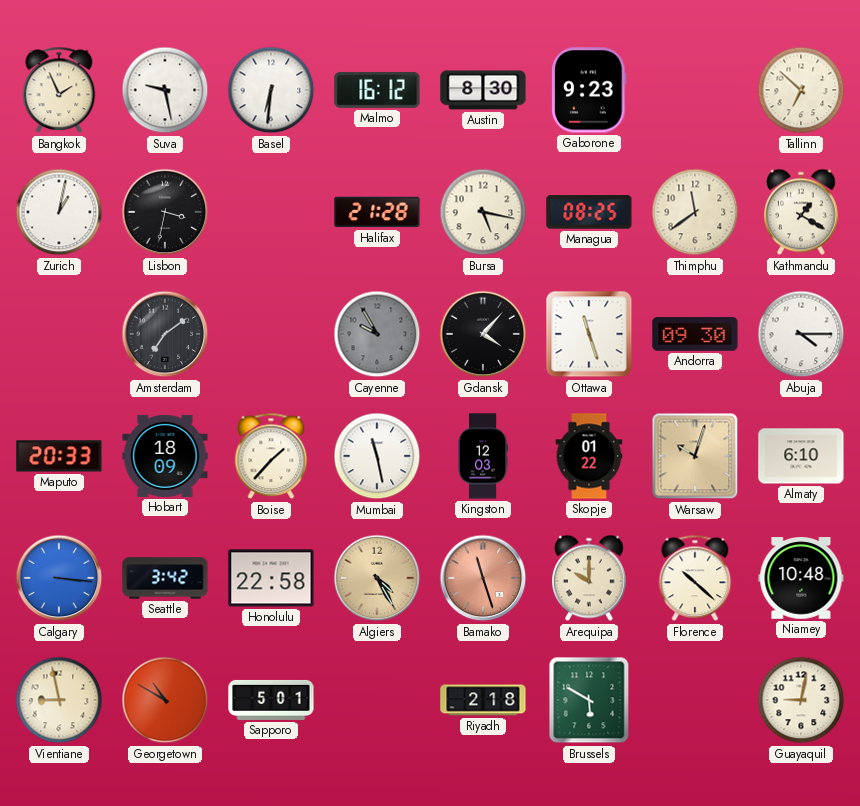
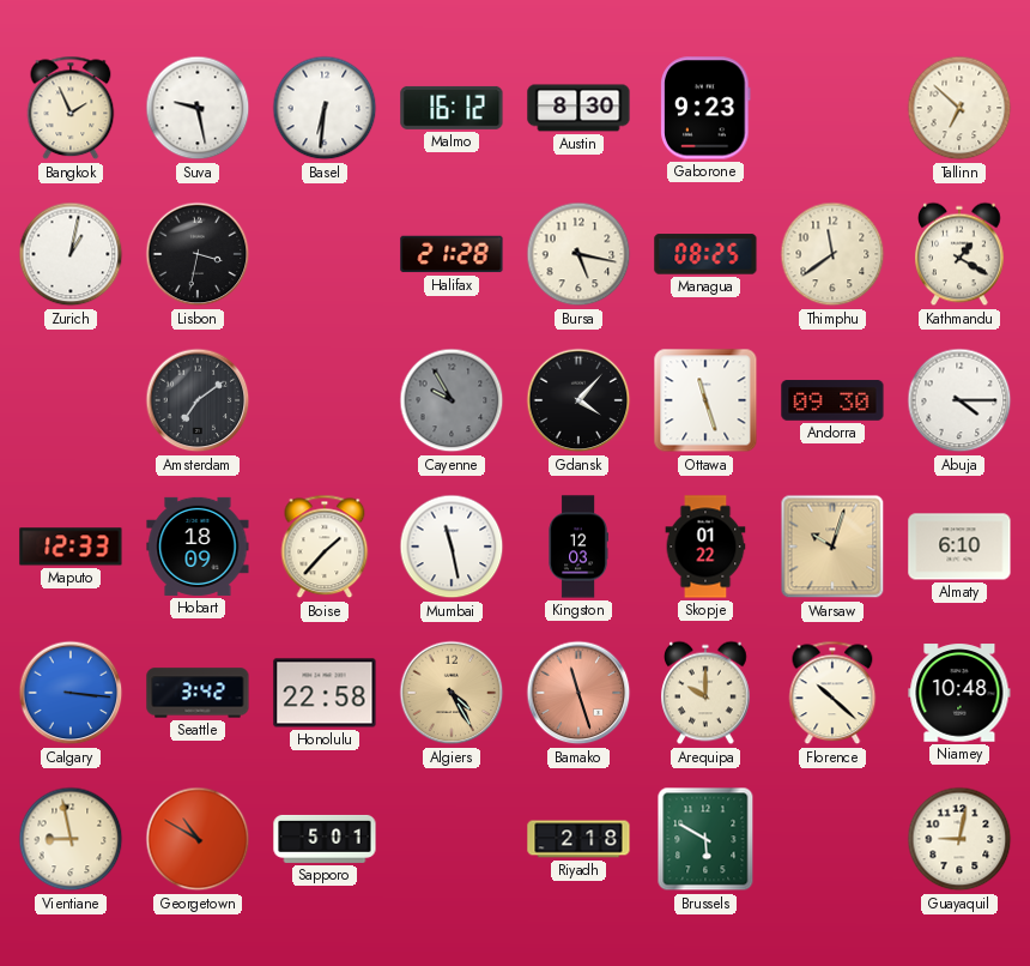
Maputo: 20:33 -> 12:33
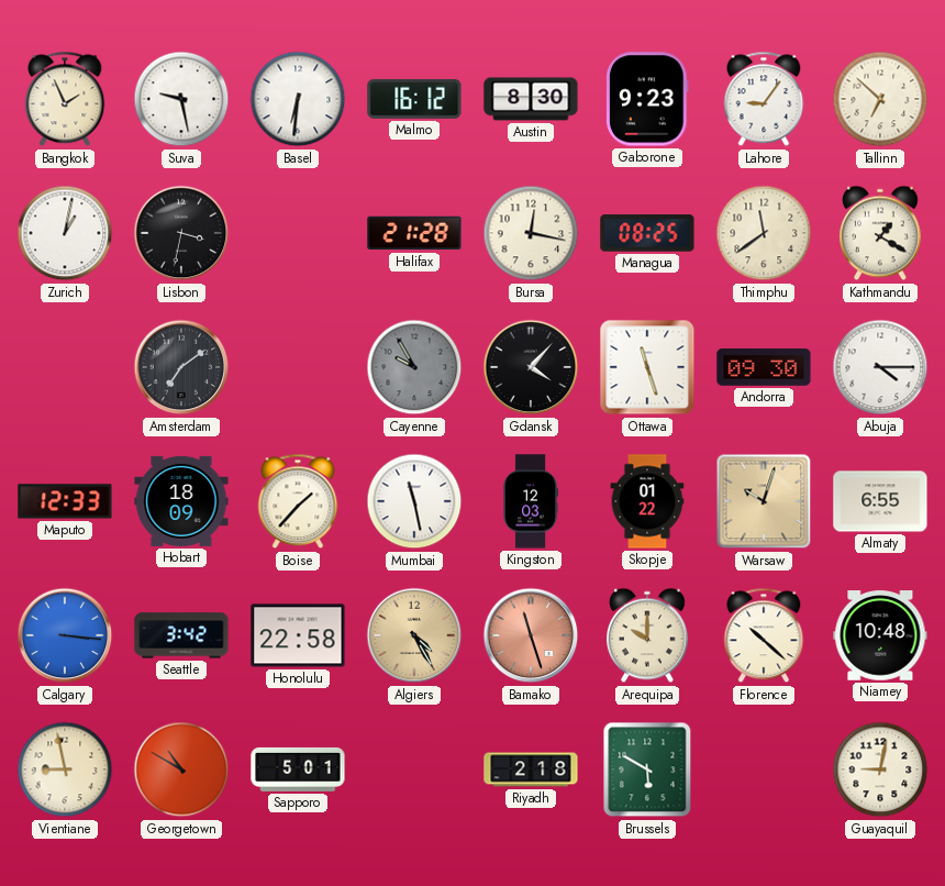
Lahore: none -> 9:06
Bursa: 5:17 -> 12:17
Almaty: 6:10 -> 6:55
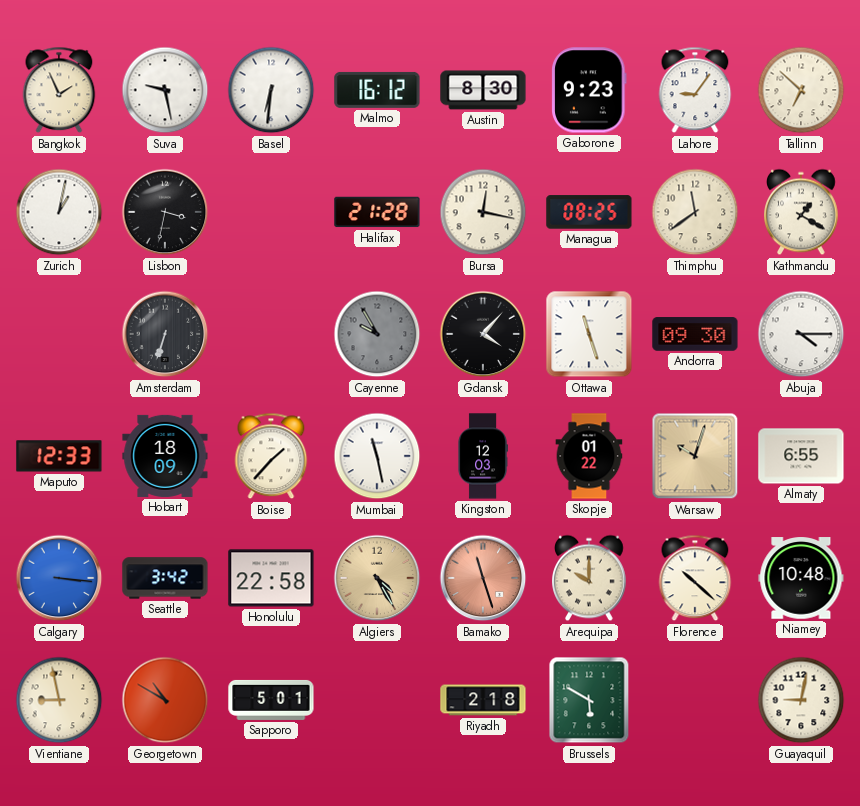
Amsterdam: 7:09 -> 6:33
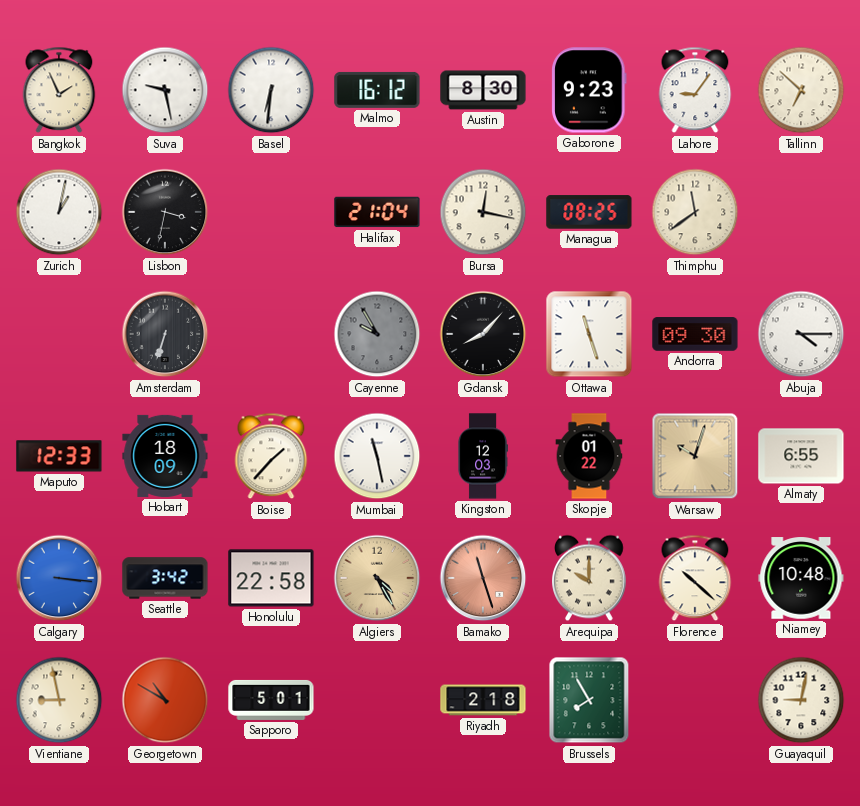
Halifax: 21:28 -> 21:04
Kathmandu: 1:20 -> none
Gdansk: 4:07 -> 8:07
Brussels: 5:50 -> 7:55
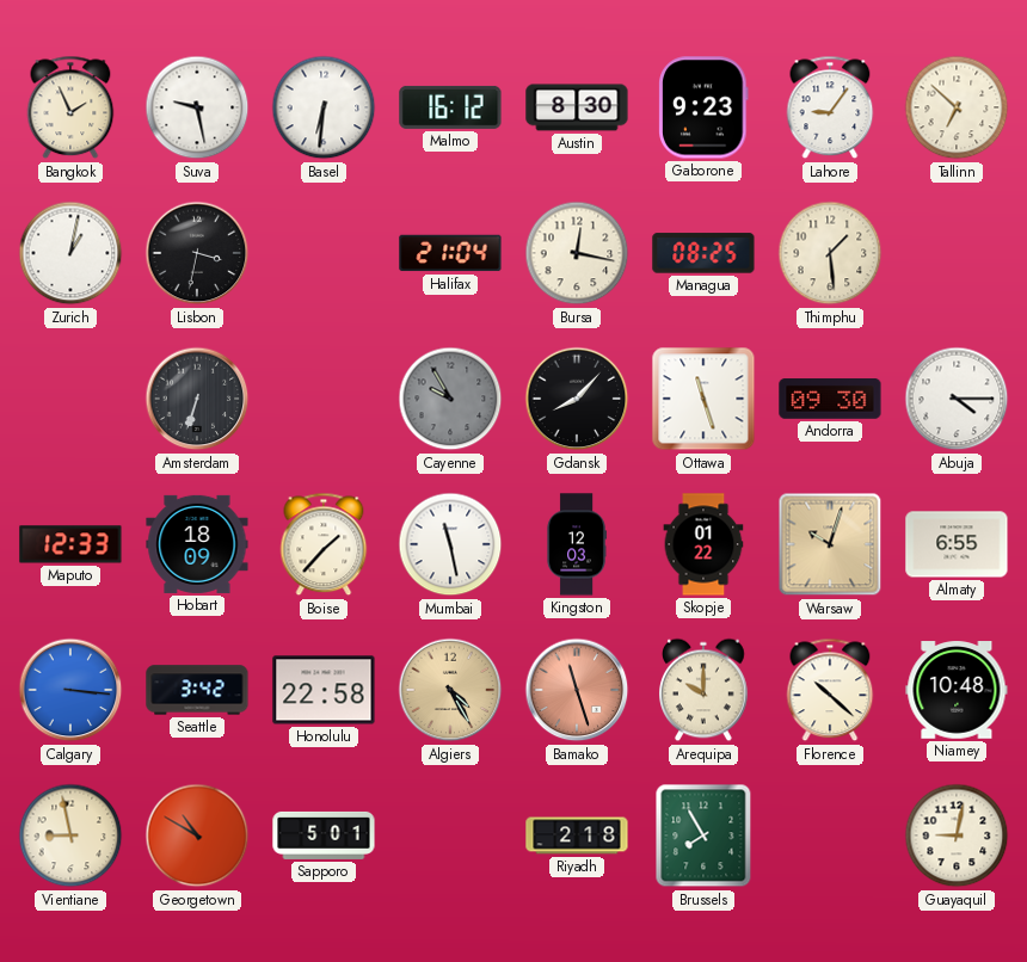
Thimphu: 11:39 -> 1:29
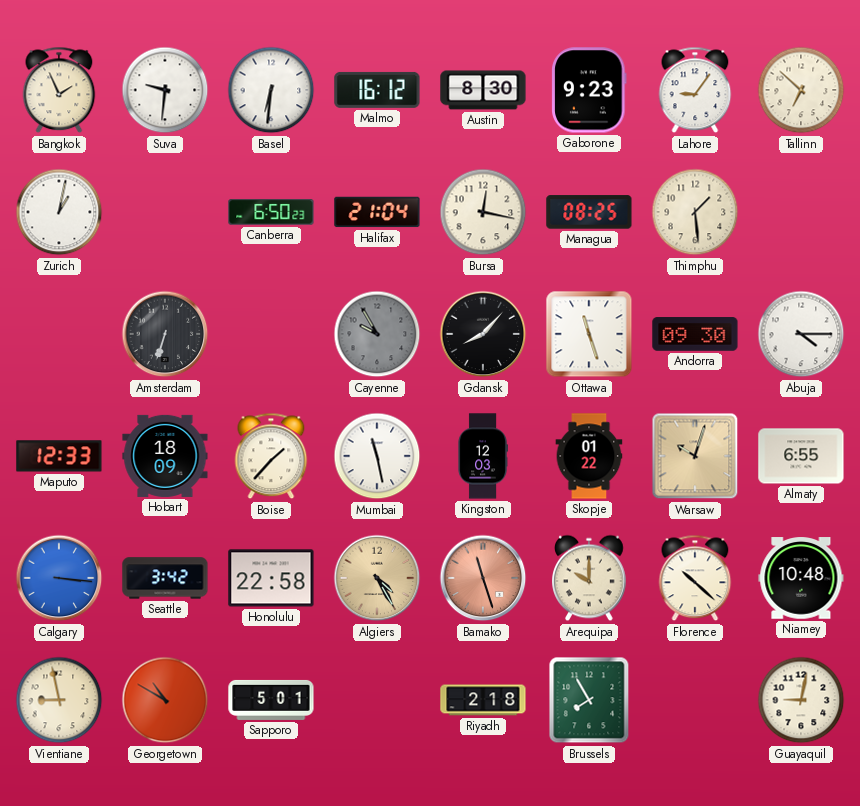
Suva: 9:28 -> 9:31
Lisbon: 3:32 -> none
Canberra: none -> 6:50
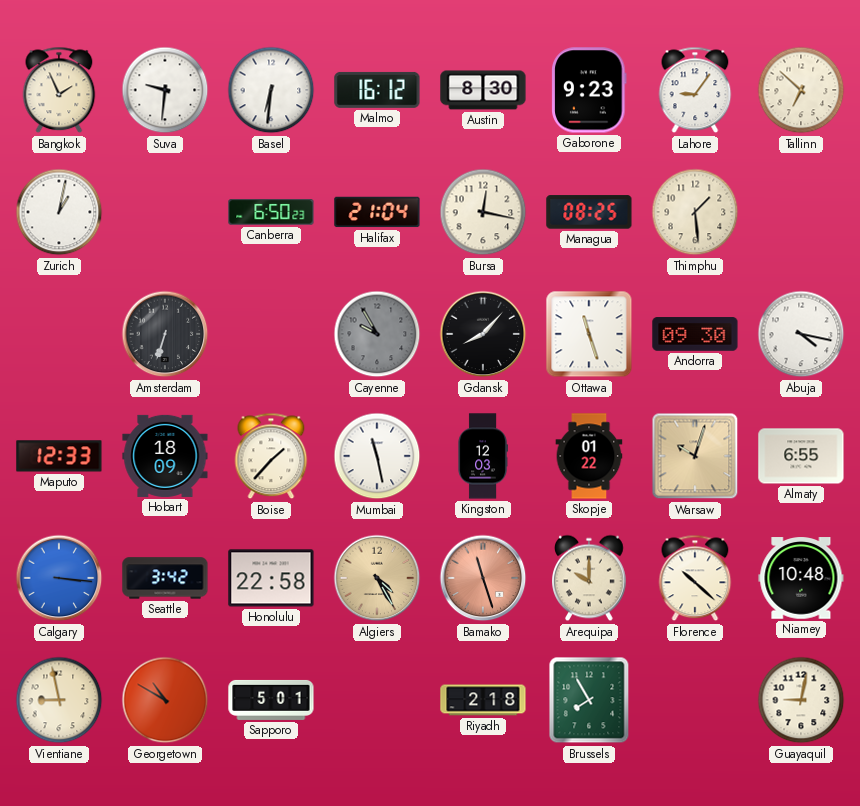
Abuja: 4:15 -> 4:17
